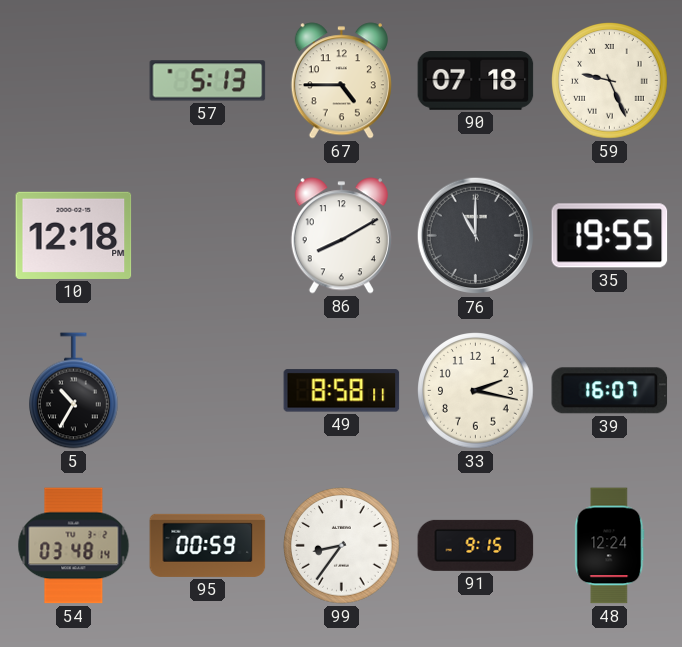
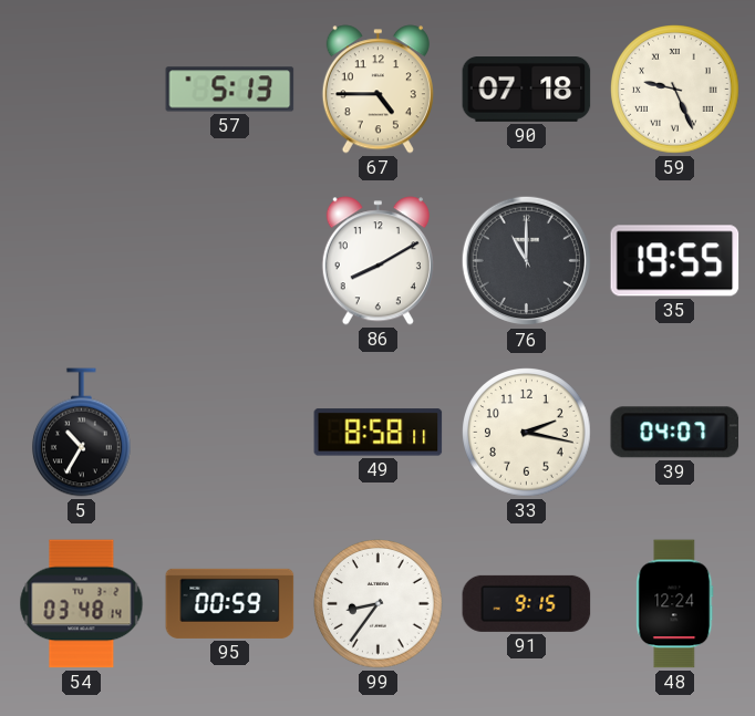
10: 12:18 -> none
39: 16:07 -> 04:07
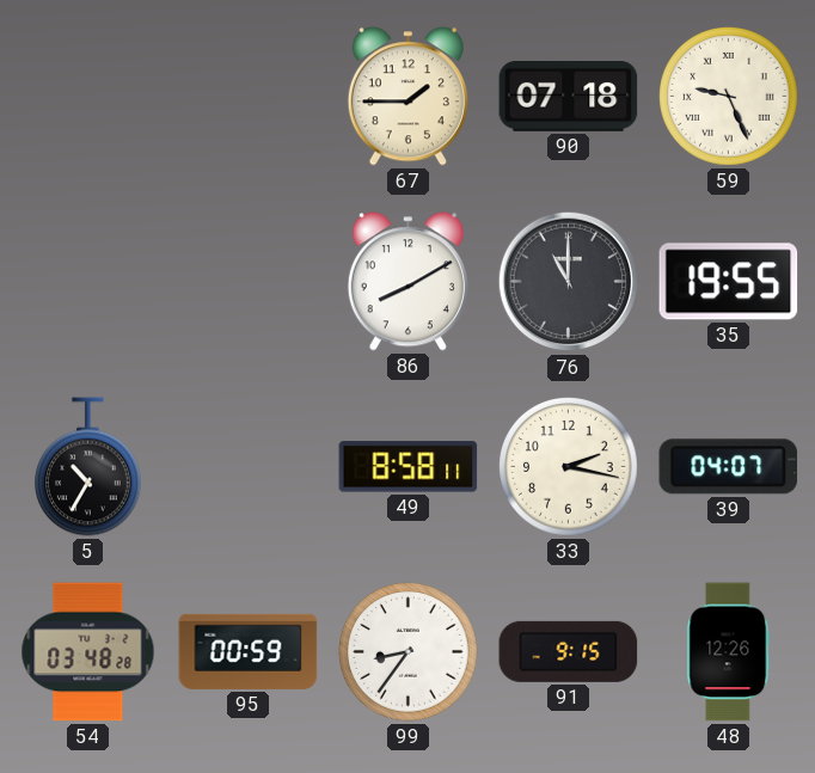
57: 5:13 -> none
67: 4:45 -> 1:45
54: 03:48:14 -> 03:48:28
48: 12:24 -> 12:26
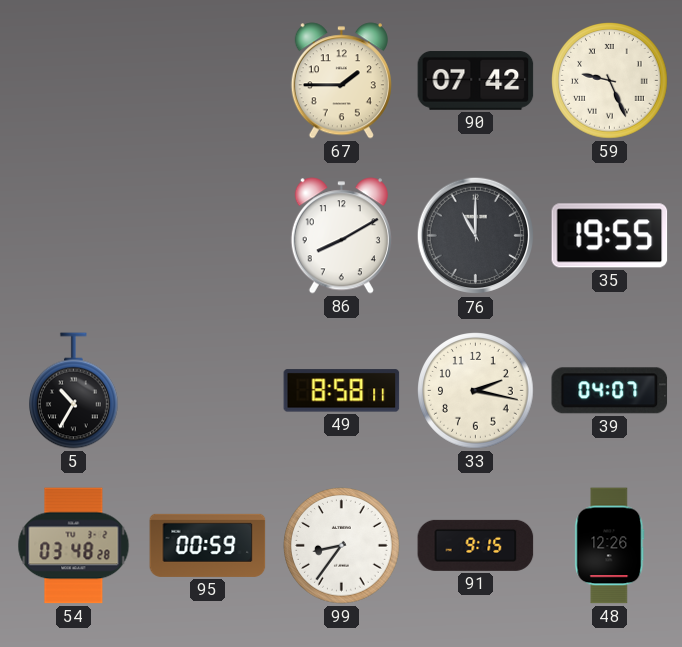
90: 07:18 -> 07:42
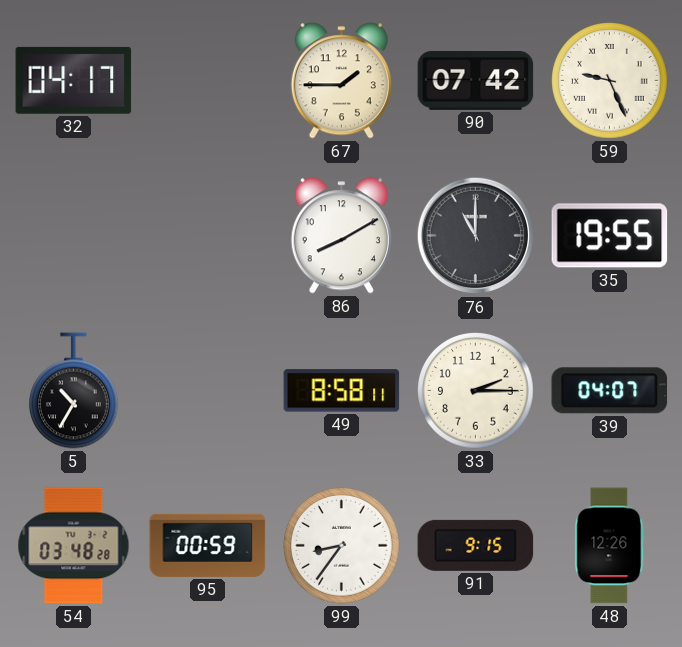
32: none -> 04:17
33: 2:17 -> 2:15
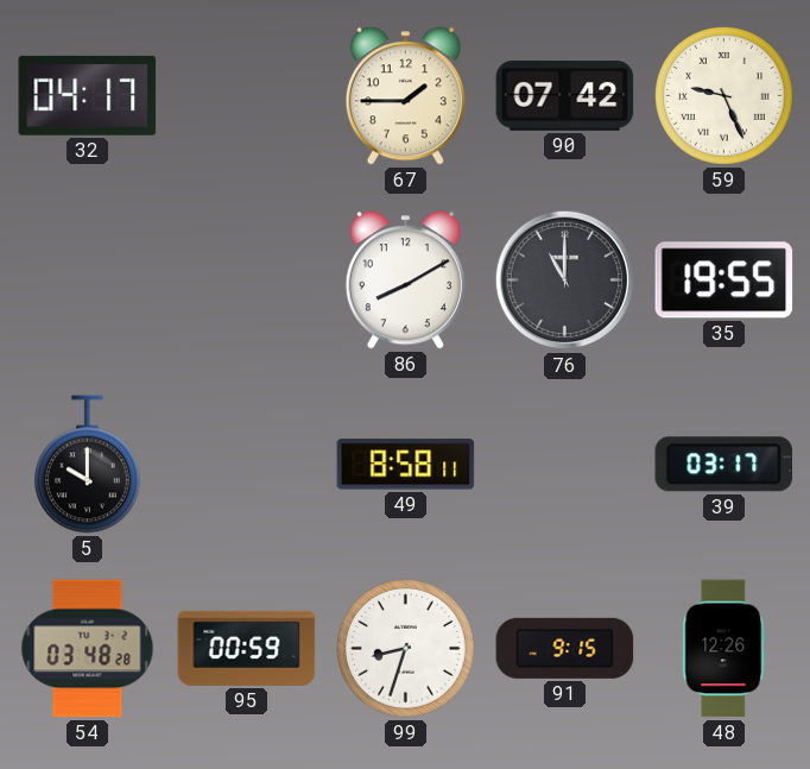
5: 10:35 -> 10:00
33: 2:15 -> none
39: 04:07 -> 03:17
99: 8:36 -> 8:33
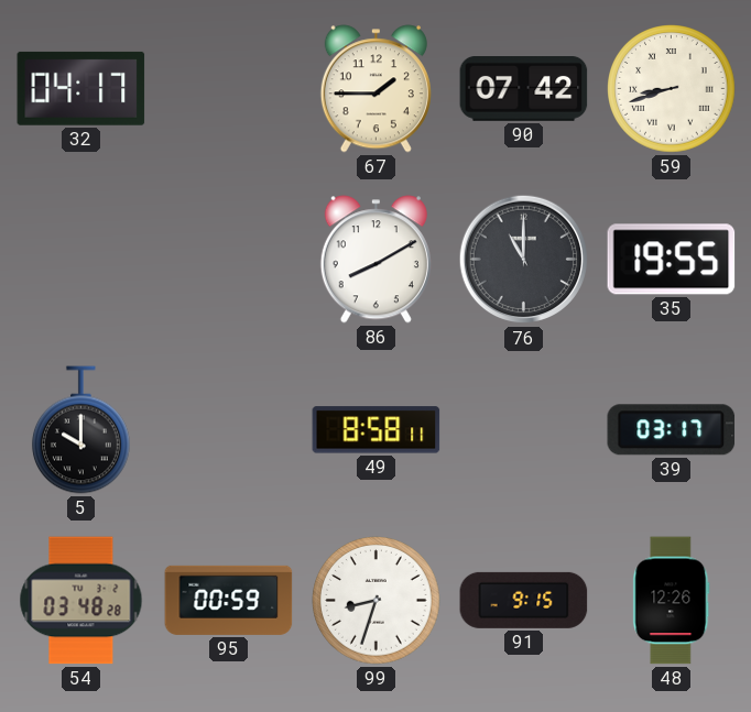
59: 9:26 -> 8:42
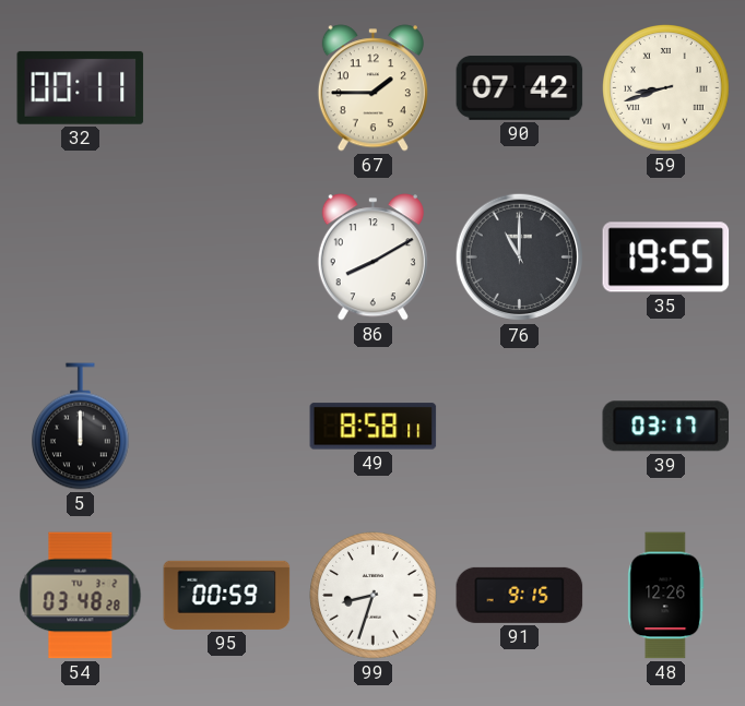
32: 04:17 -> 00:11
5: 10:00 -> 12:00
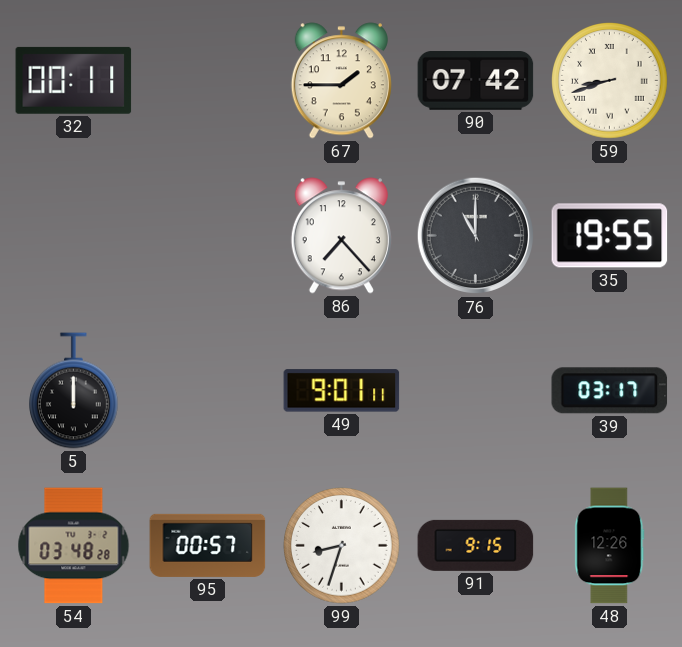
86: 8:10 -> 7:23
49: 8:58 -> 9:01
95: 00:59 -> 00:57
